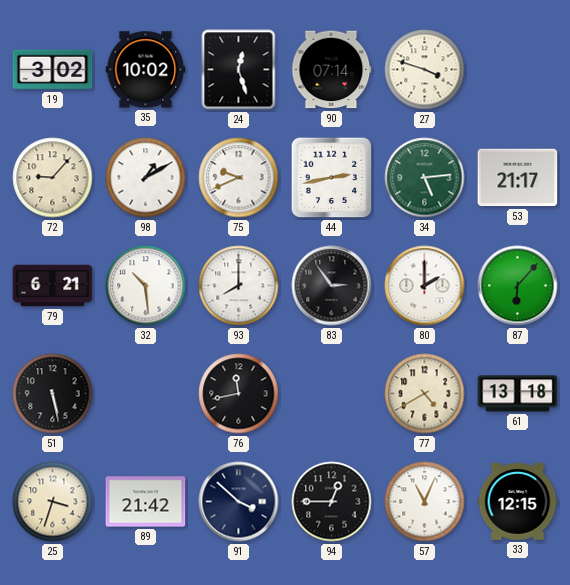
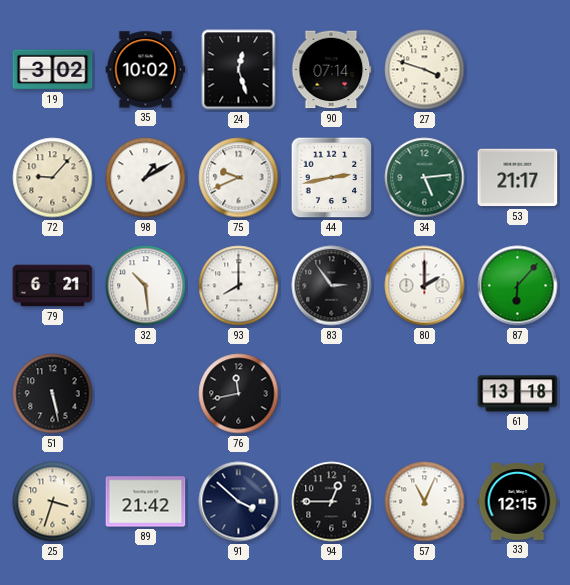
77: 4:40 -> none
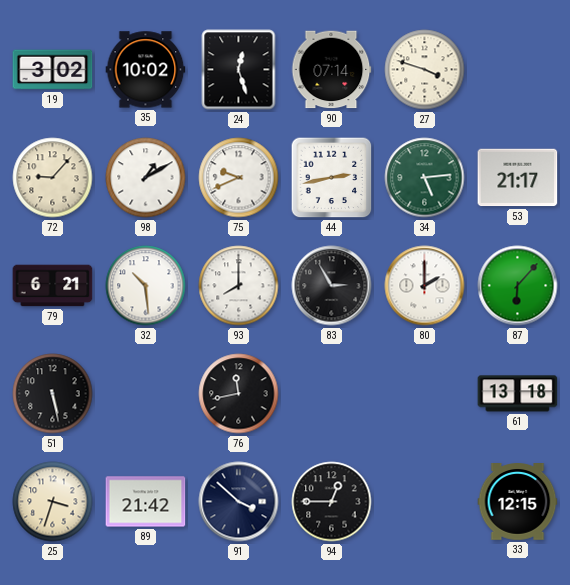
83: 2:54 -> 2:55
57: 11:04 -> none
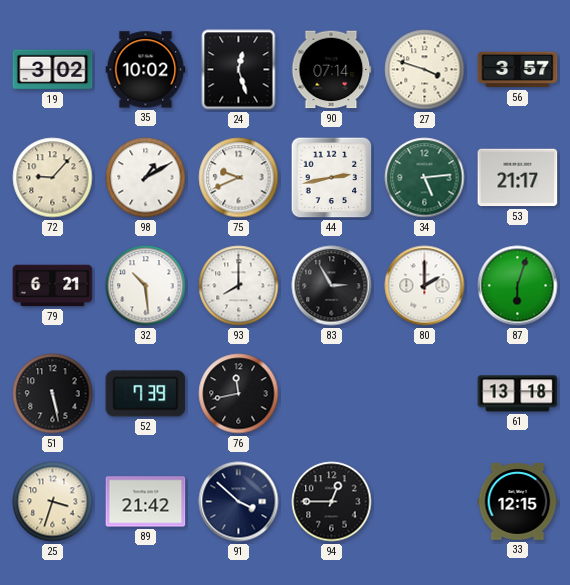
56: none -> 3:57
87: 6:07 -> 6:03
52: none -> 7:39
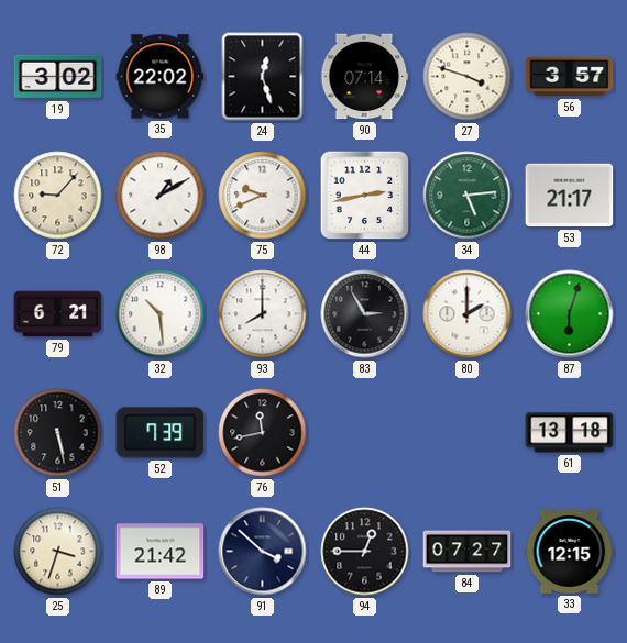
35: 10:02 -> 22:02
84: none -> 07:27
